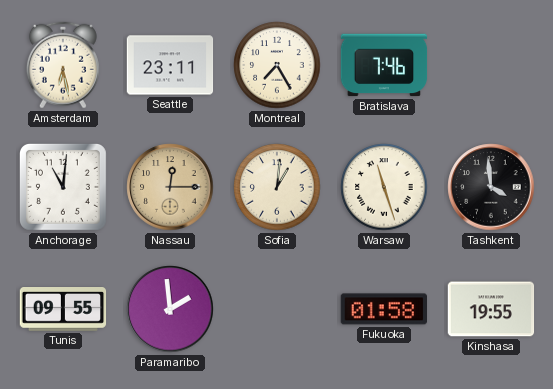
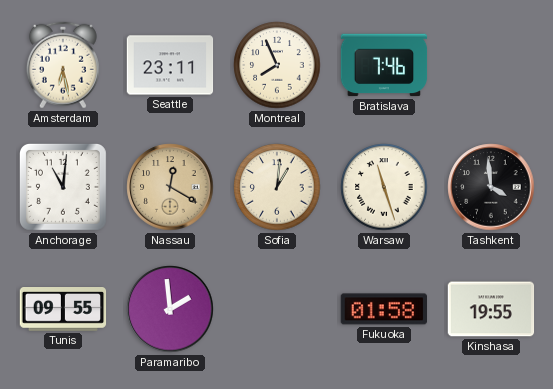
Montreal: 7:25 -> 7:56
Nassau: 12:15 -> 12:20
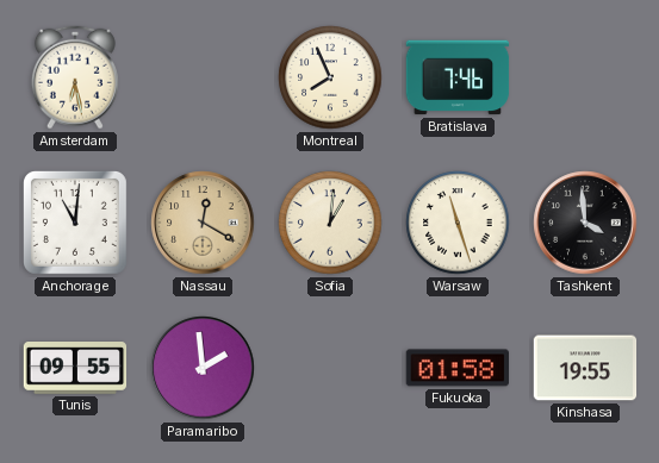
Seattle: 23:11 -> none
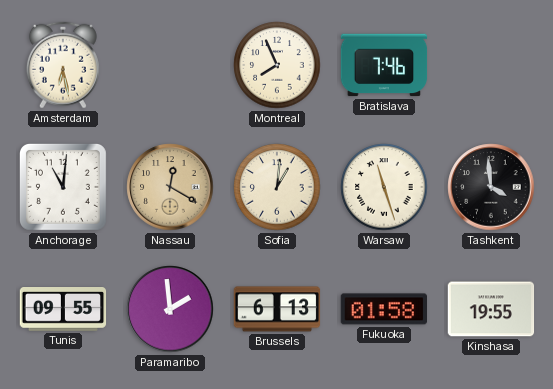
Brussels: none -> 6:13
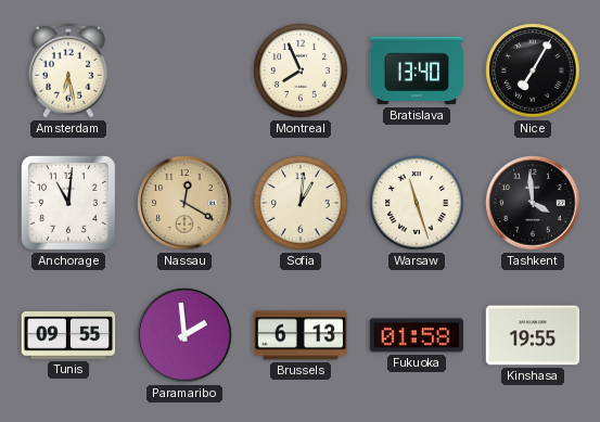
Bratislava: 7:46 -> 13:40
Nice: none -> 7:05
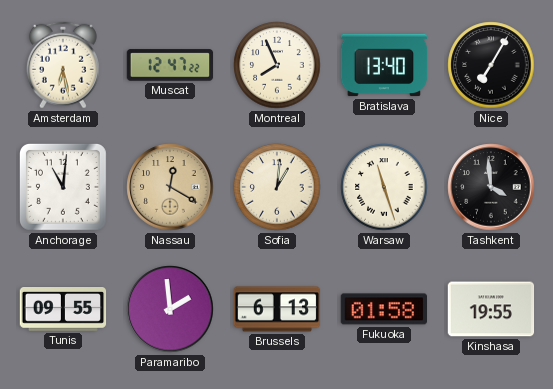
Muscat: none -> 12:47
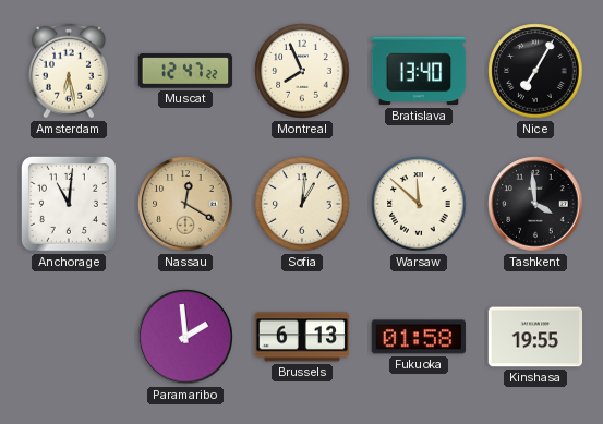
Warsaw: 11:27 -> 11:52
Tunis: 09:55 -> none
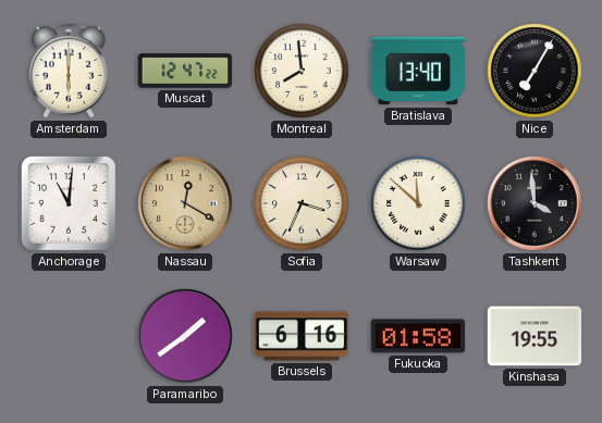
Amsterdam: 6:28 -> 6:00
Montreal: 7:56 -> 7:59
Sofia: 1:01 -> 3:34
Paramaribo: 1:59 -> 1:39
Brussels: 6:13 -> 6:16
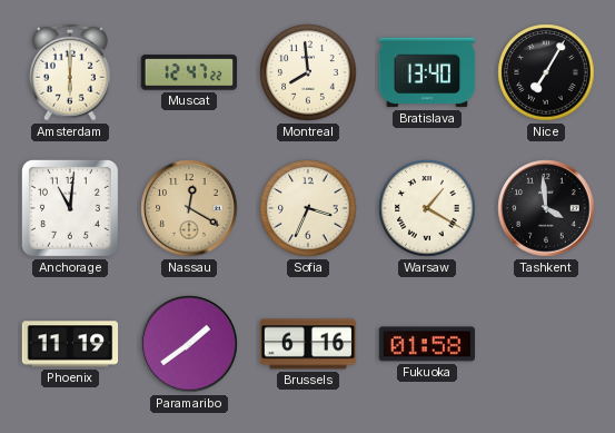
Warsaw: 11:52 -> 1:20
Phoenix: none -> 11:19
Kinshasa: 19:55 -> none
